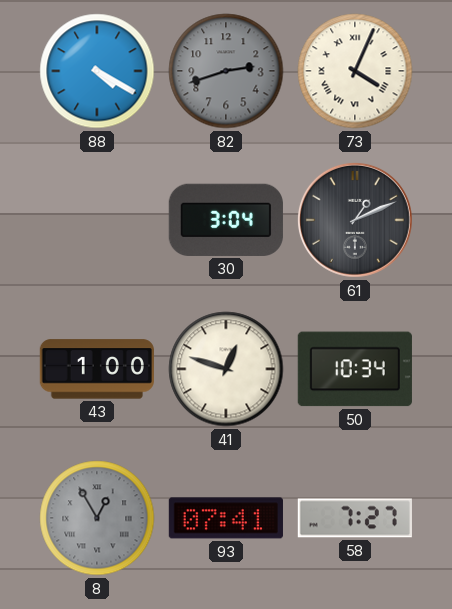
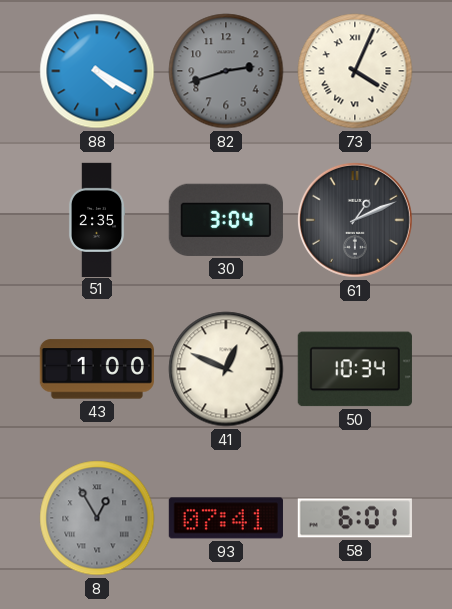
51: none -> 2:35
41: 12:48 -> 12:49
58: 7:27 -> 6:01
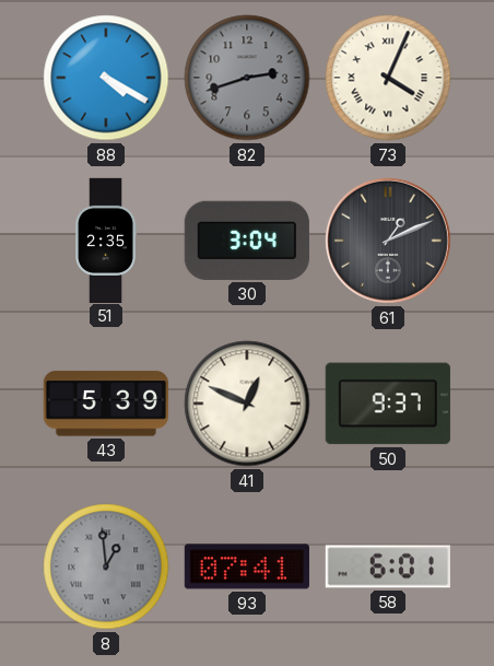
43: 1:00 -> 5:39
50: 10:34 -> 9:37
8: 12:55 -> 12:59
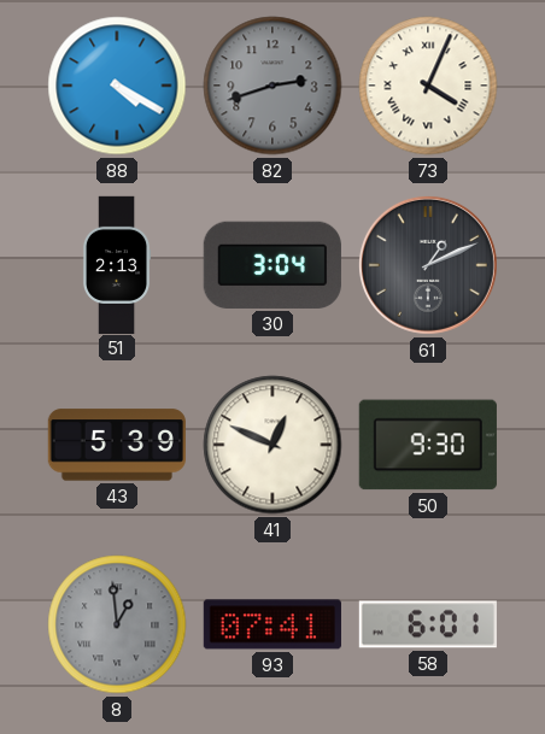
51: 2:35 -> 2:13
50: 9:37 -> 9:30
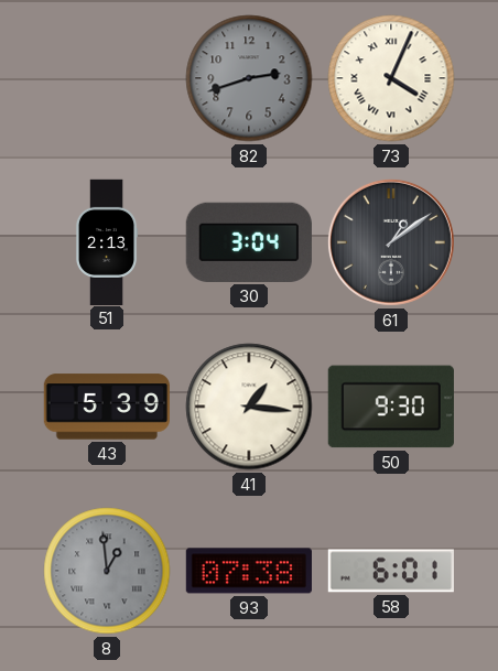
88: 4:20 -> none
61: 1:11 -> 1:09
41: 12:49 -> 1:16
93: 07:41 -> 07:38
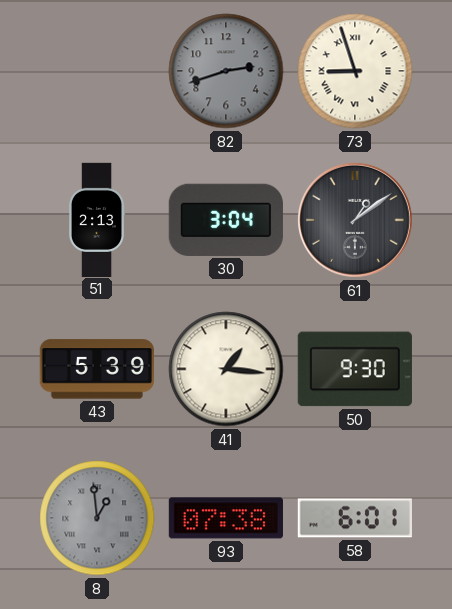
73: 4:04 -> 8:57
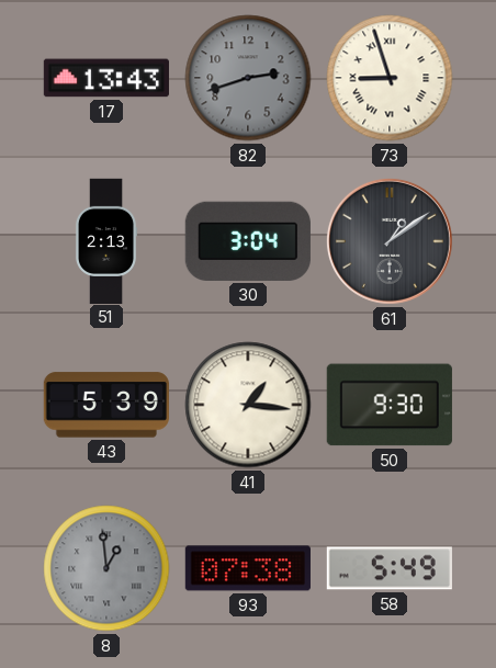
17: none -> 13:43
58: 6:01 -> 5:49
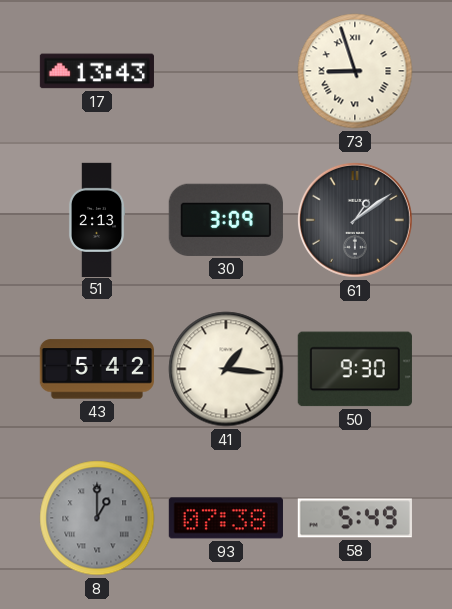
82: 2:42 -> none
30: 3:04 -> 3:09
43: 5:39 -> 5:42
8: 12:59 -> 1:00
